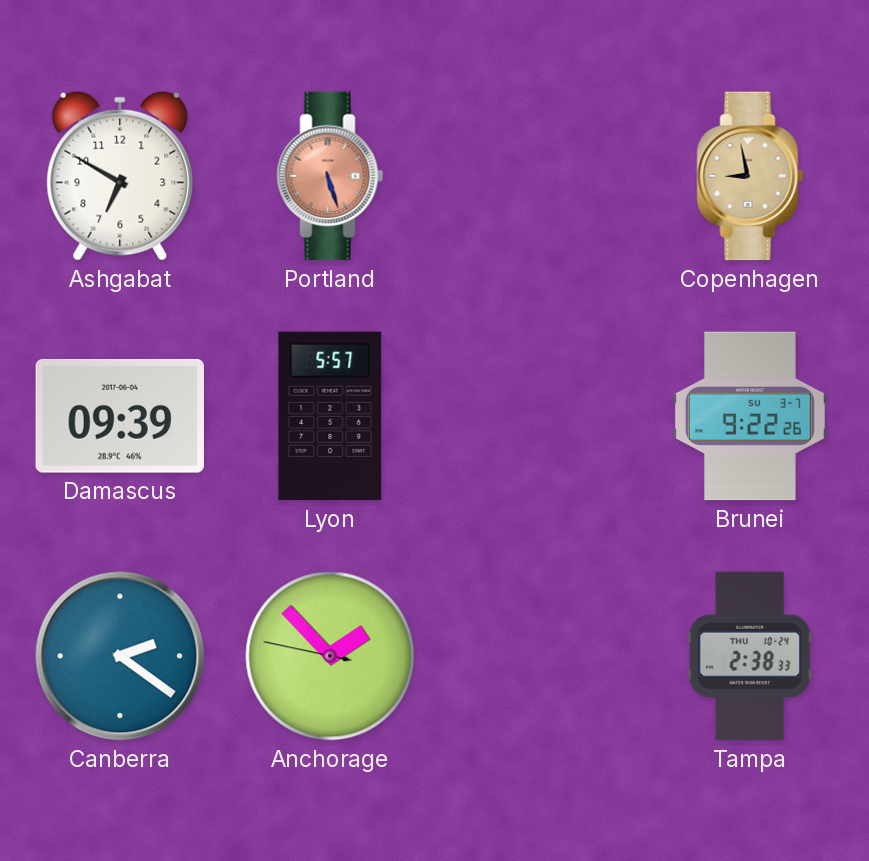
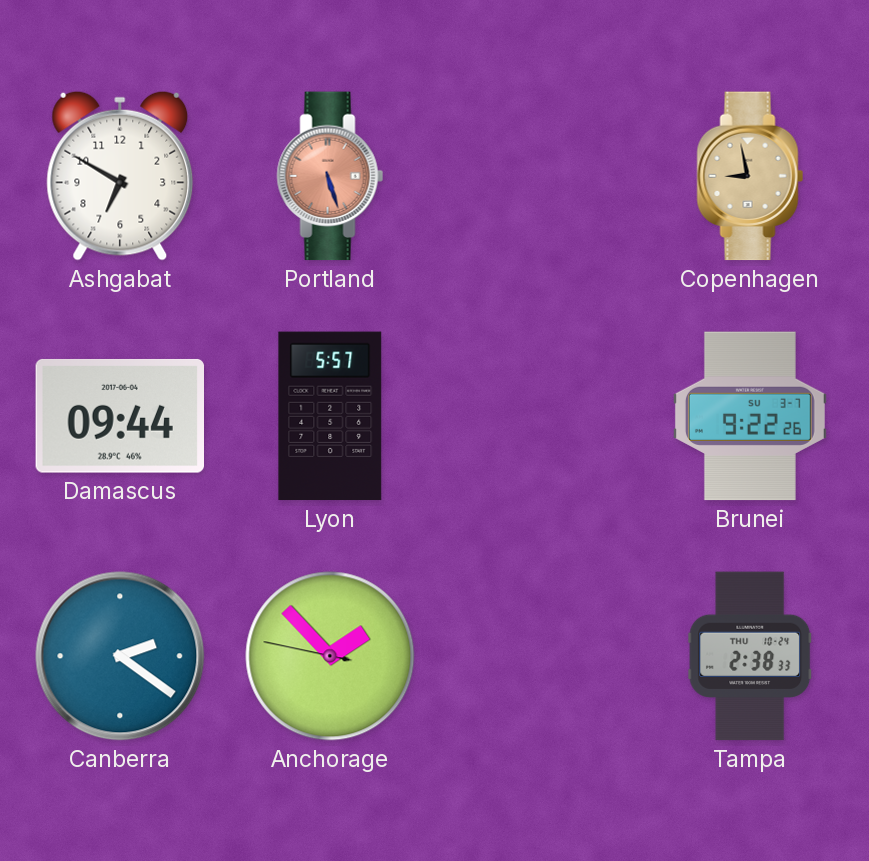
Damascus: 09:39 -> 09:44
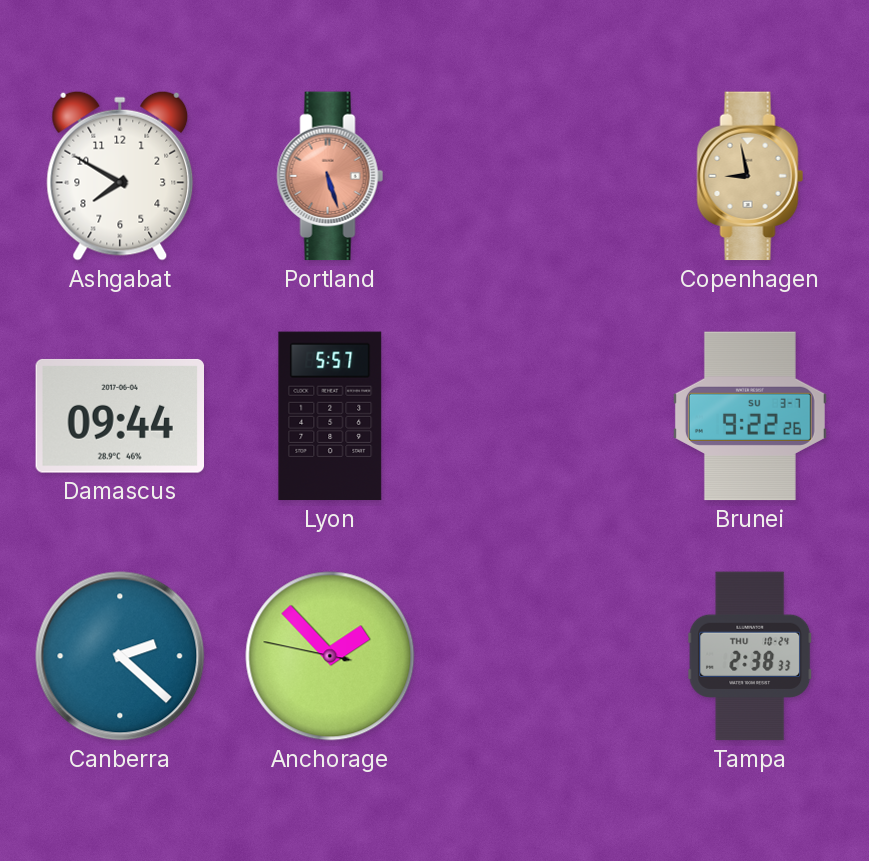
Ashgabat: 6:50 -> 7:50
Canberra: 2:21 -> 2:22
